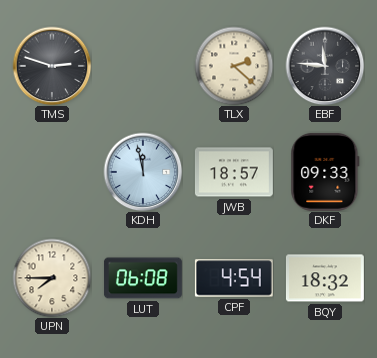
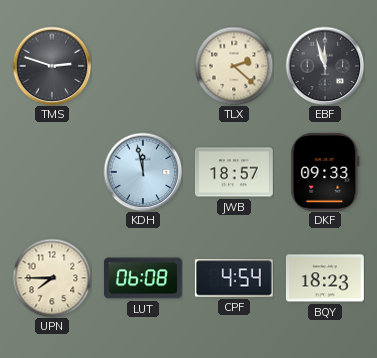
EBF: 11:46 -> 11:57
BQY: 18:32 -> 18:23
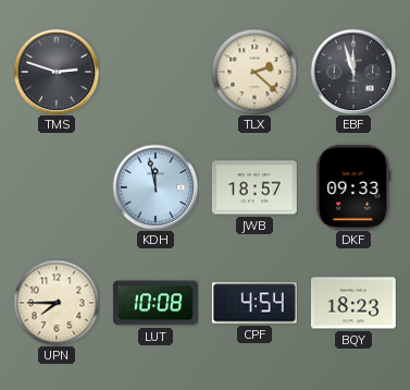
LUT: 06:08 -> 10:08
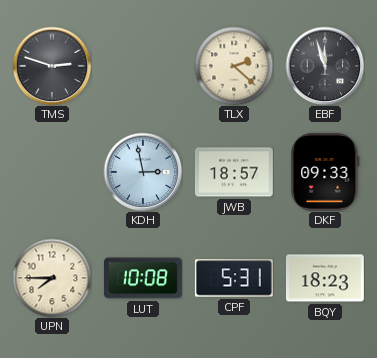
KDH: 11:58 -> 2:58
CPF: 4:54 -> 5:31
